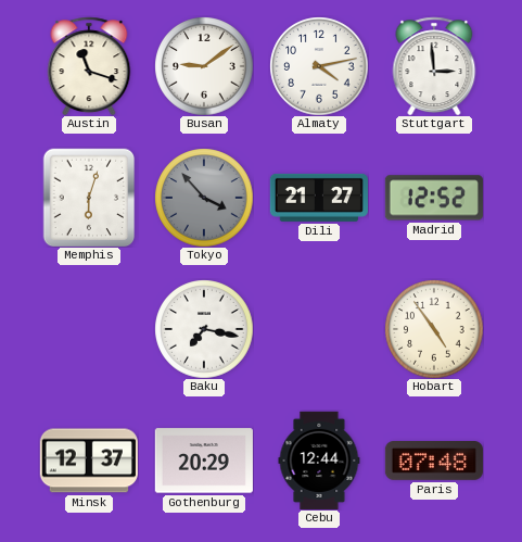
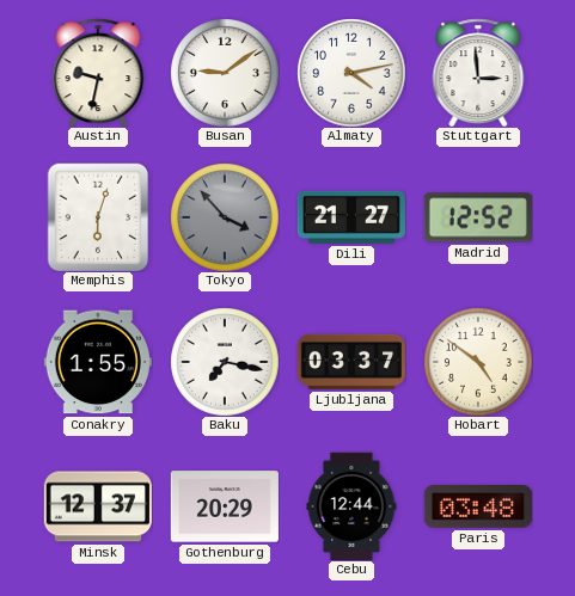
Austin: 11:18 -> 9:32
Conakry: none -> 1:55
Ljubljana: none -> 03:37
Hobart: 4:54 -> 4:51
Paris: 07:48 -> 03:48
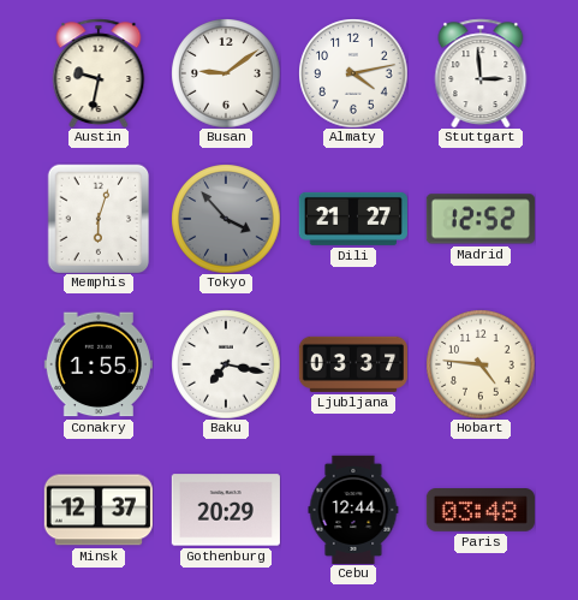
Hobart: 4:51 -> 4:46
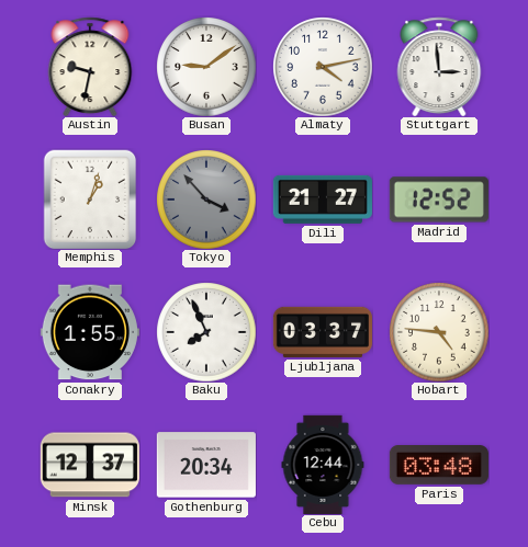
Memphis: 6:03 -> 1:03
Baku: 7:17 -> 7:56
Gothenburg: 20:29 -> 20:34
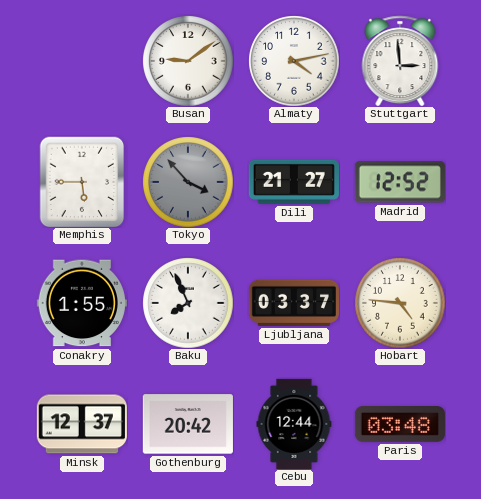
Austin: 9:32 -> none
Memphis: 1:03 -> 5:45
Gothenburg: 20:34 -> 20:42
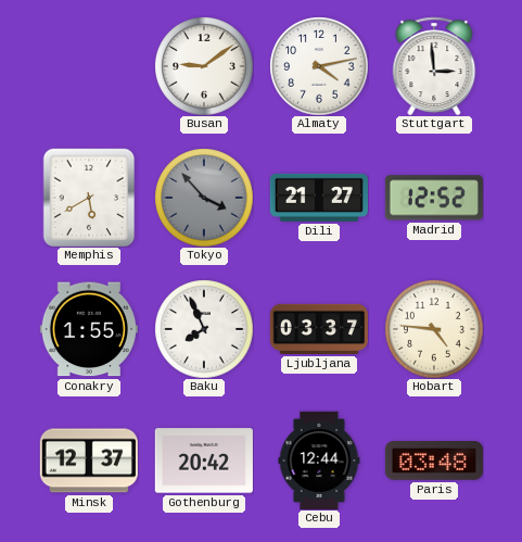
Memphis: 5:45 -> 5:40
